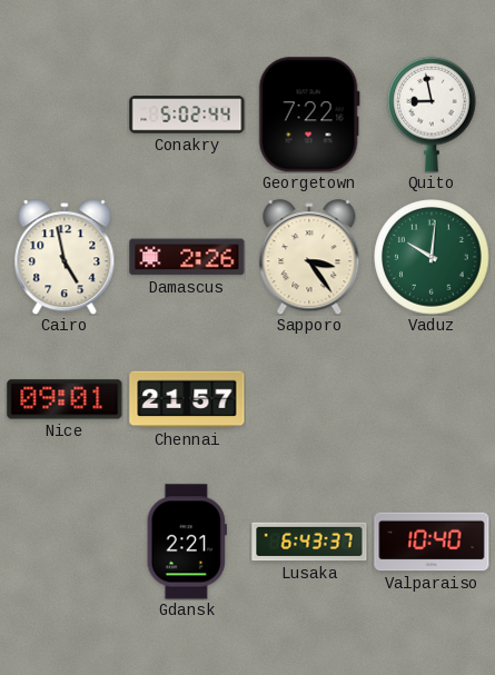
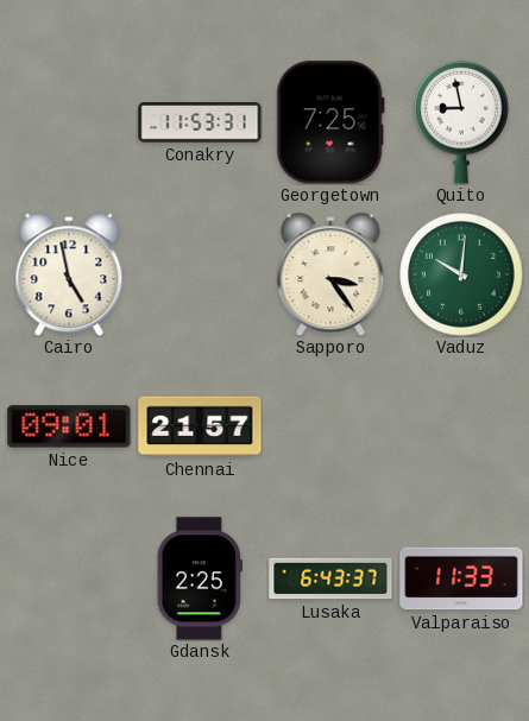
Conakry: 5:02 -> 11:53
Georgetown: 7:22 -> 7:25
Damascus: 2:26 -> none
Gdansk: 2:21 -> 2:25
Valparaiso: 10:40 -> 11:33
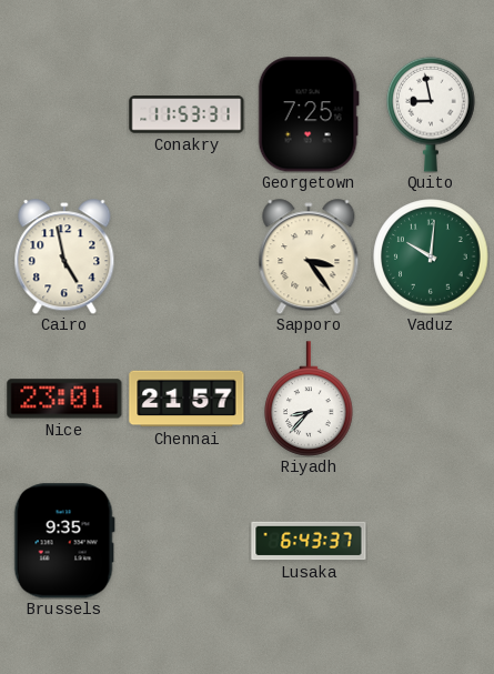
Nice: 09:01 -> 23:01
Riyadh: none -> 8:37
Brussels: none -> 9:35
Gdansk: 2:25 -> none
Valparaiso: 11:33 -> none
